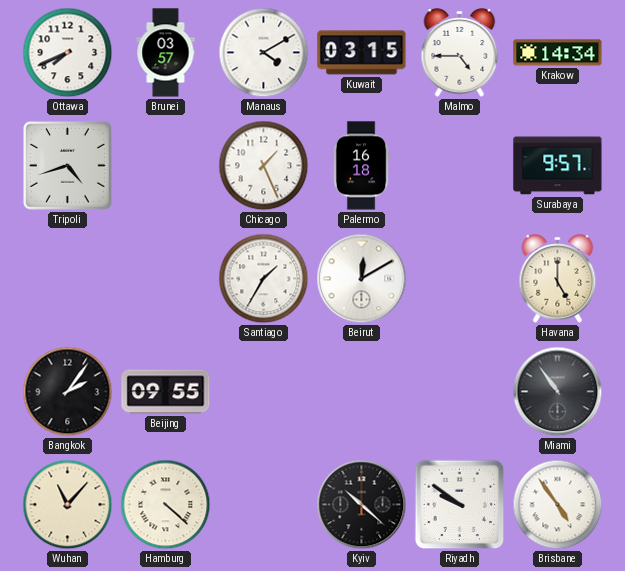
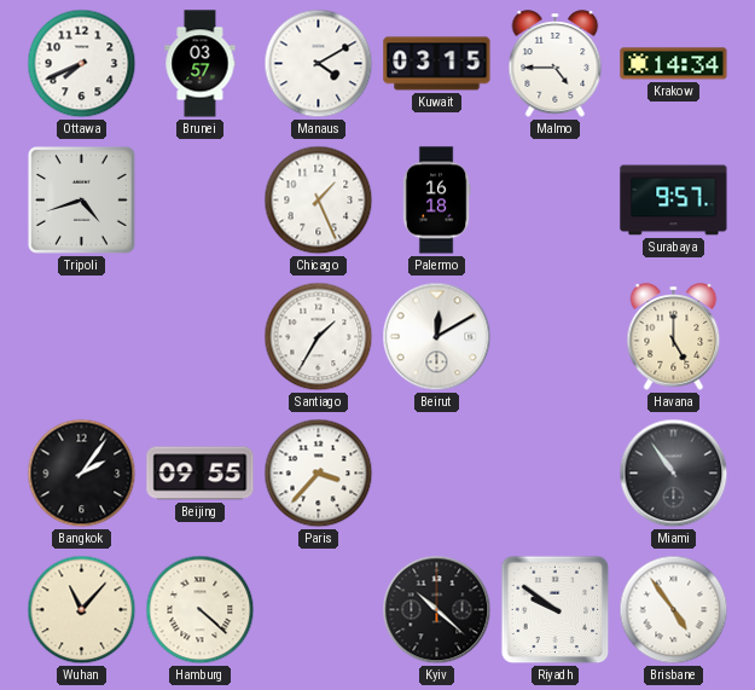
Paris: none -> 3:37
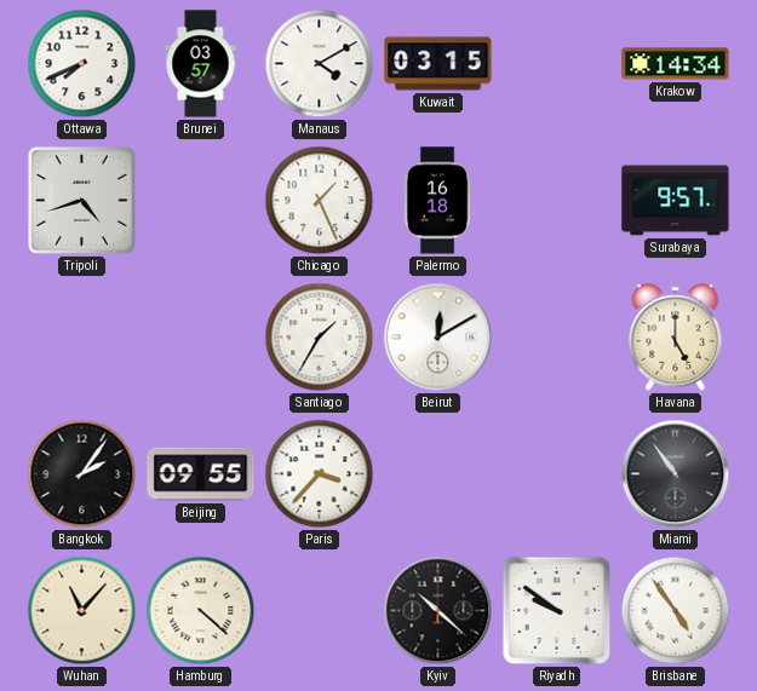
Malmo: 4:45 -> none
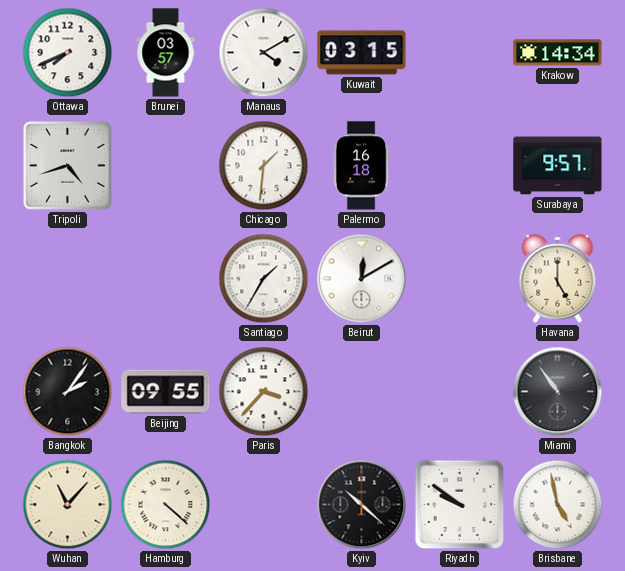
Chicago: 1:26 -> 1:31
Brisbane: 4:54 -> 4:58
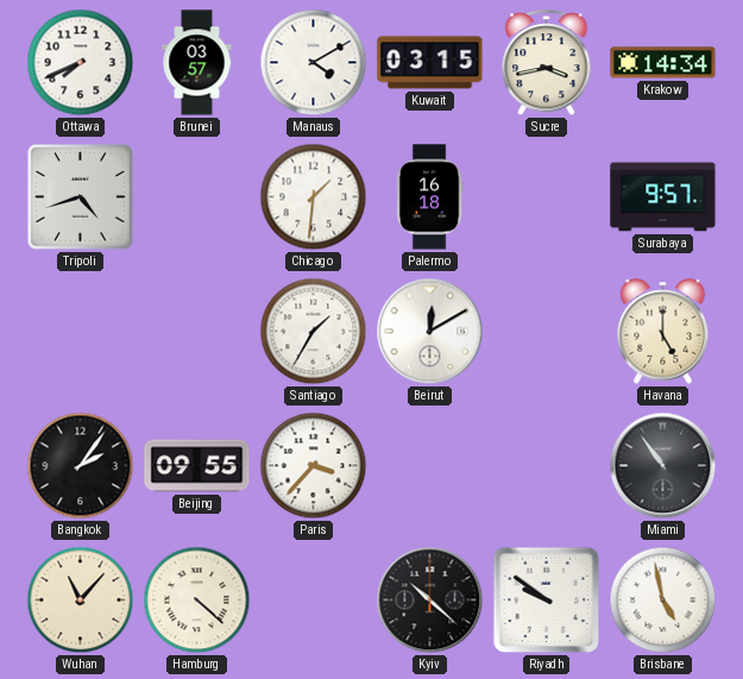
Sucre: none -> 3:43
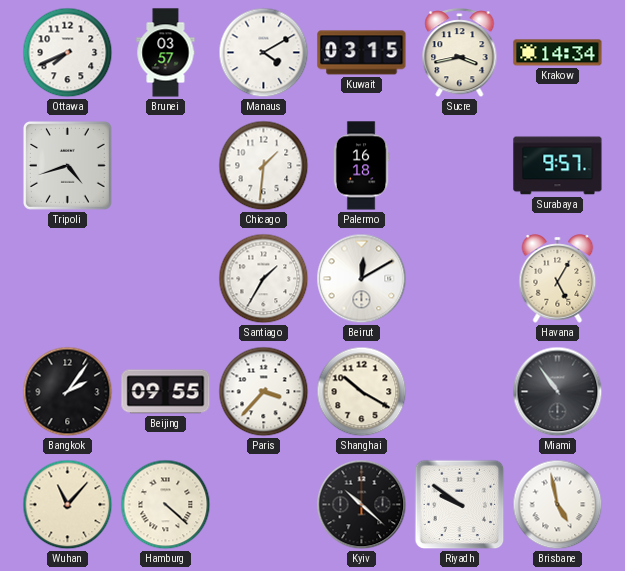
Havana: 5:00 -> 5:05
Shanghai: none -> 10:20
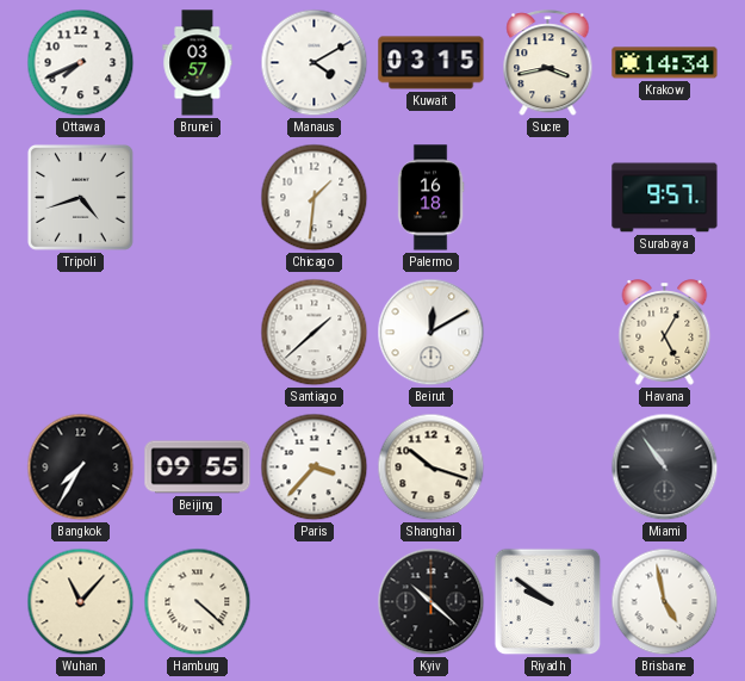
Santiago: 1:35 -> 1:38
Bangkok: 2:06 -> 7:35
Shanghai: 10:20 -> 10:18
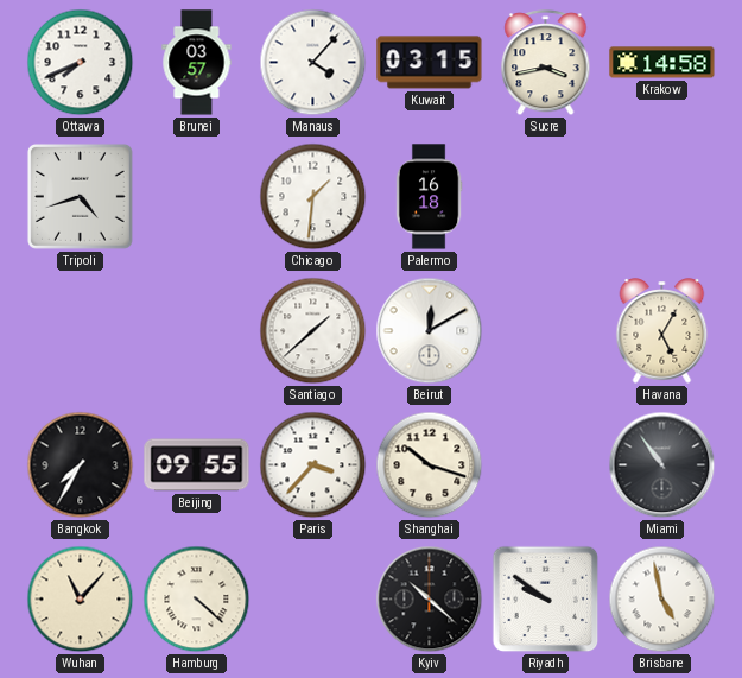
Manaus: 4:10 -> 4:07
Krakow: 14:34 -> 14:58
Surabaya: 9:57 -> none
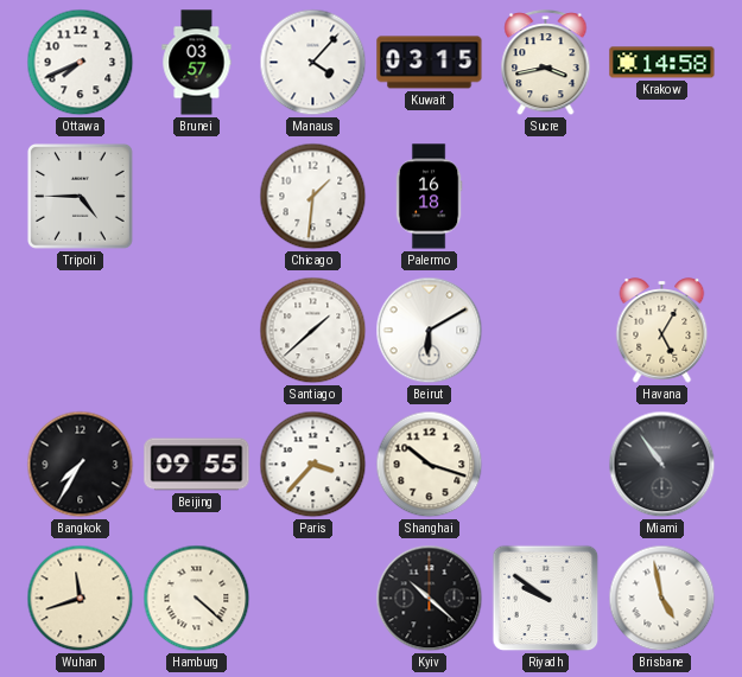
Tripoli: 4:42 -> 4:45
Beirut: 12:10 -> 6:10
Wuhan: 11:07 -> 11:42
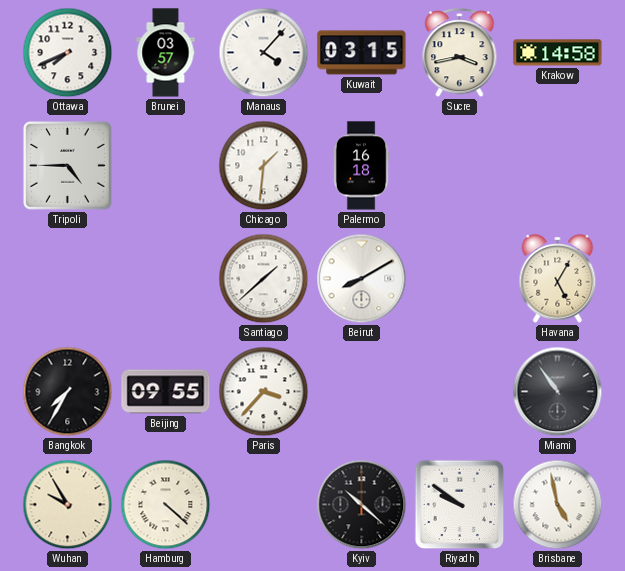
Beirut: 6:10 -> 8:10
Shanghai: 10:18 -> none
Wuhan: 11:42 -> 9:55
